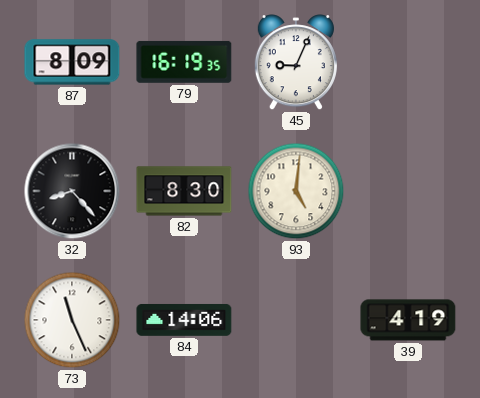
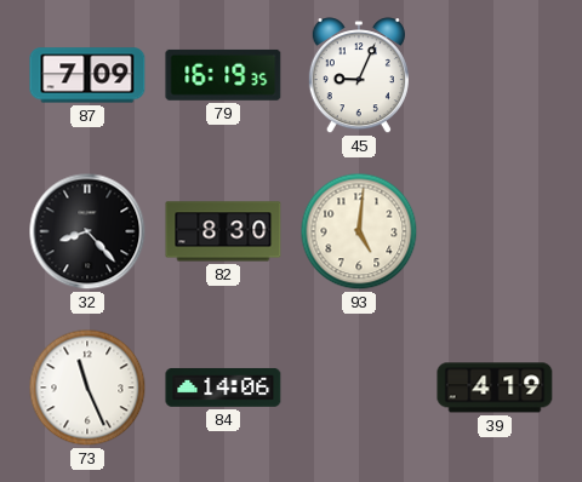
87: 8:09 -> 7:09
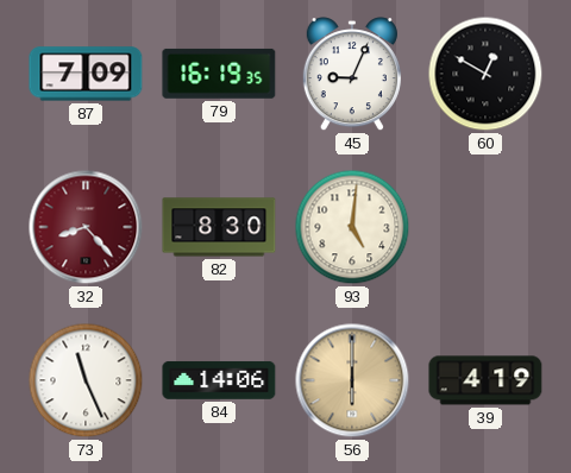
60: none -> 12:50
32 dial: black -> burgundy
56: none -> 6:00
